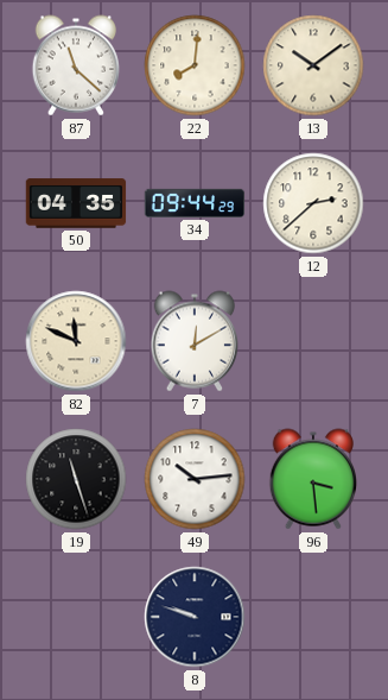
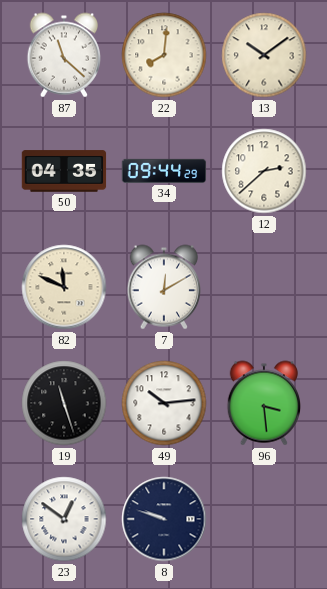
23: none -> 12:51
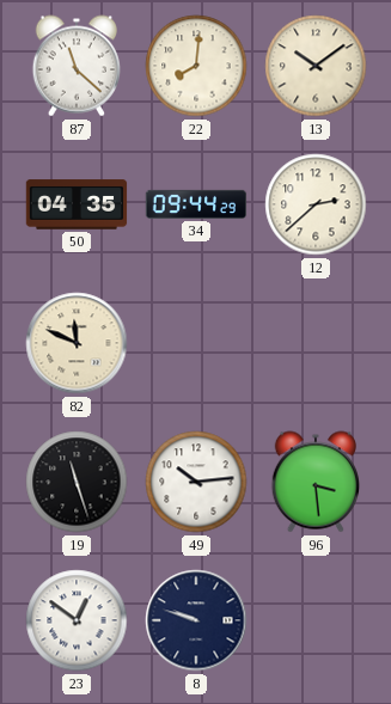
7: 12:10 -> none
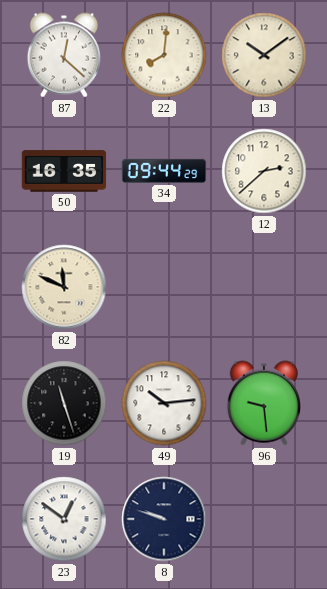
87: 11:22 -> 12:22
50: 04:35 -> 16:35
96: 3:29 -> 9:29
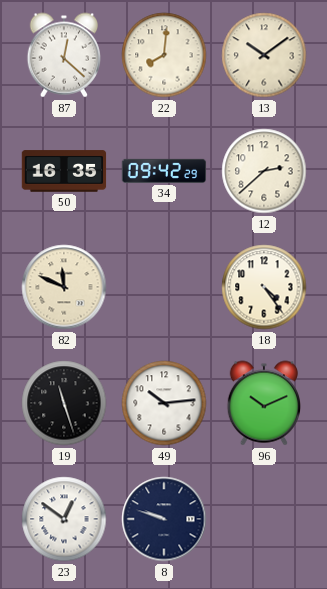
34: 09:44 -> 09:42
18: none -> 4:24
96: 9:29 -> 10:11
